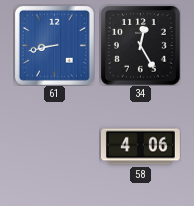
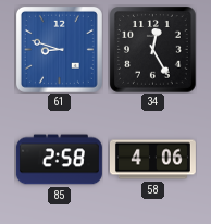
61: 8:43 -> 8:48
85: none -> 2:58
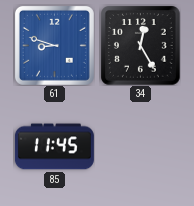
85: 2:58 -> 11:45
58: 4:06 -> none
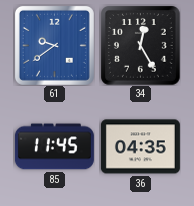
61: 8:48 -> 9:39
36: none -> 04:35
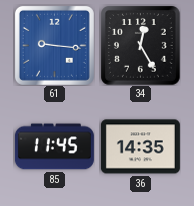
61: 9:39 -> 9:16
36: 04:35 -> 14:35
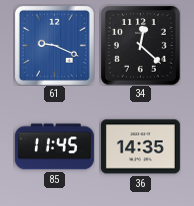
61: 9:16 -> 9:19
34: 12:25 -> 12:22
